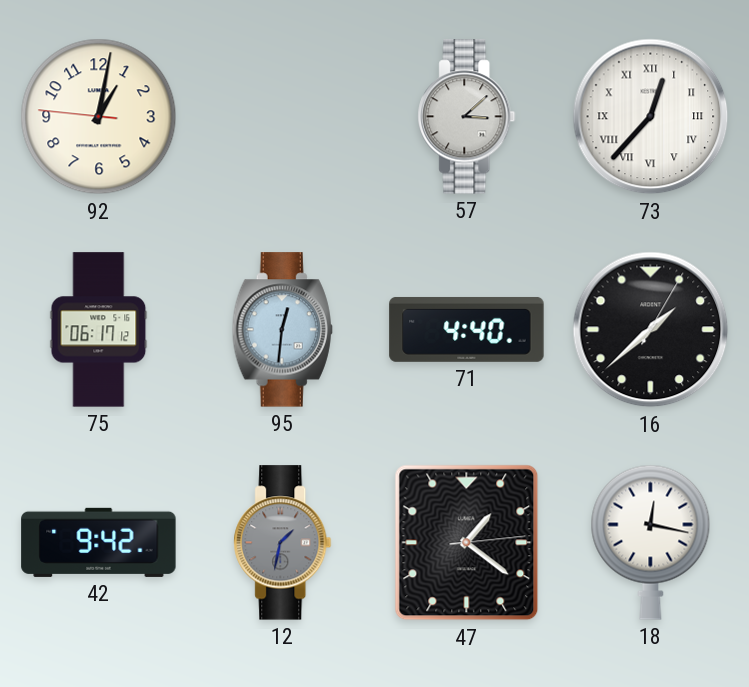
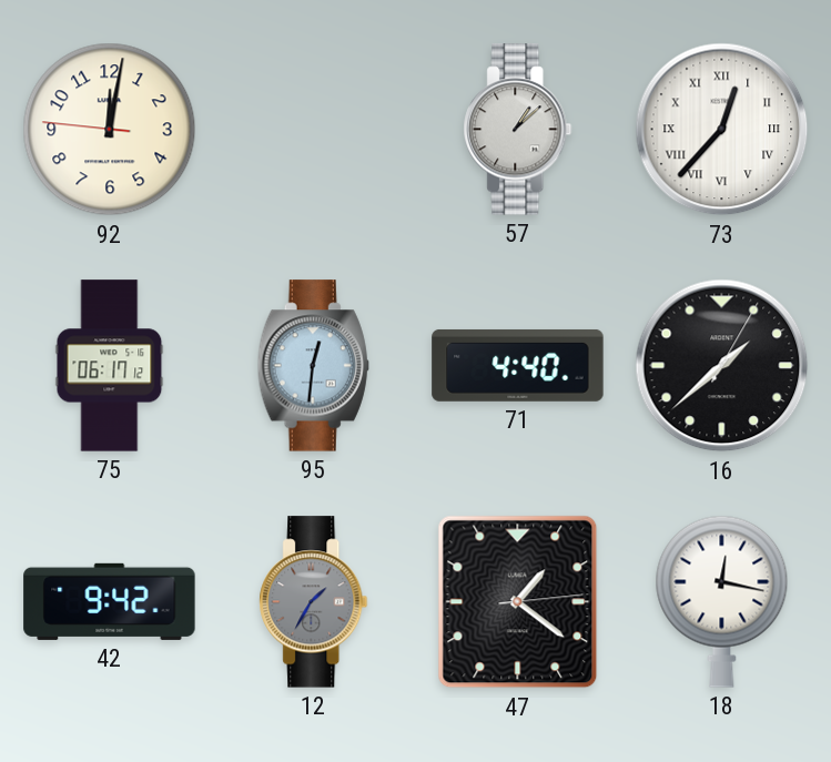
92: 1:01 -> 12:01
57: 3:08 -> 1:08
12: 1:32 -> 1:35
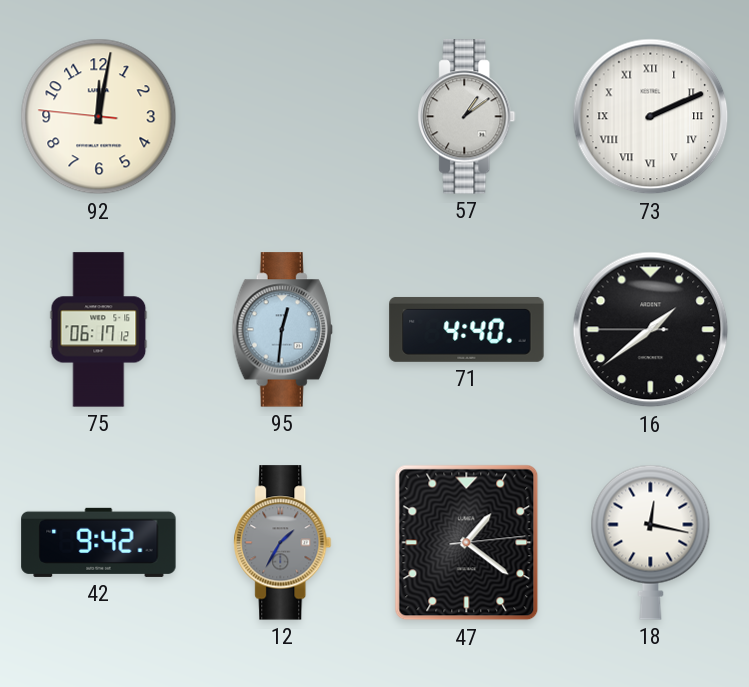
57: 1:08 -> 1:09
73: 12:37 -> 2:11
16: 1:38:05 -> 1:38:45
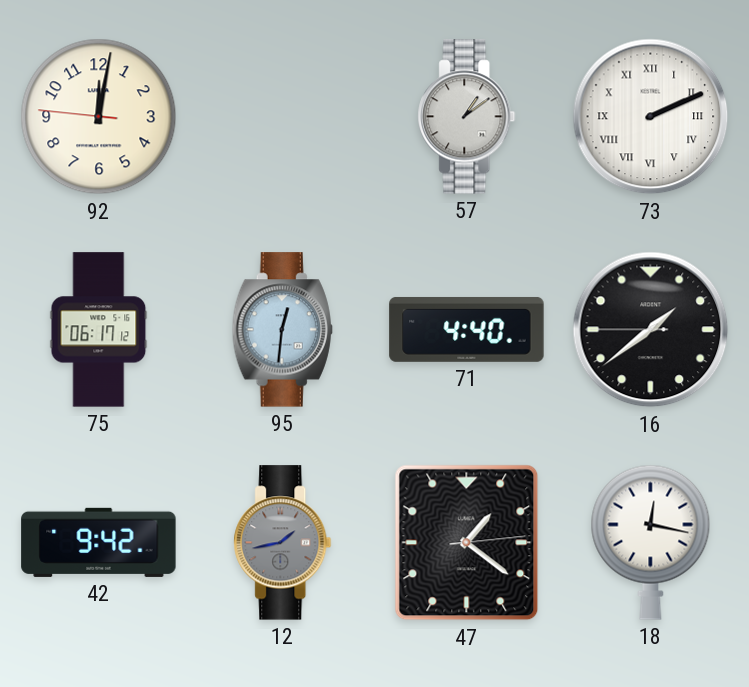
12: 1:35 -> 1:43
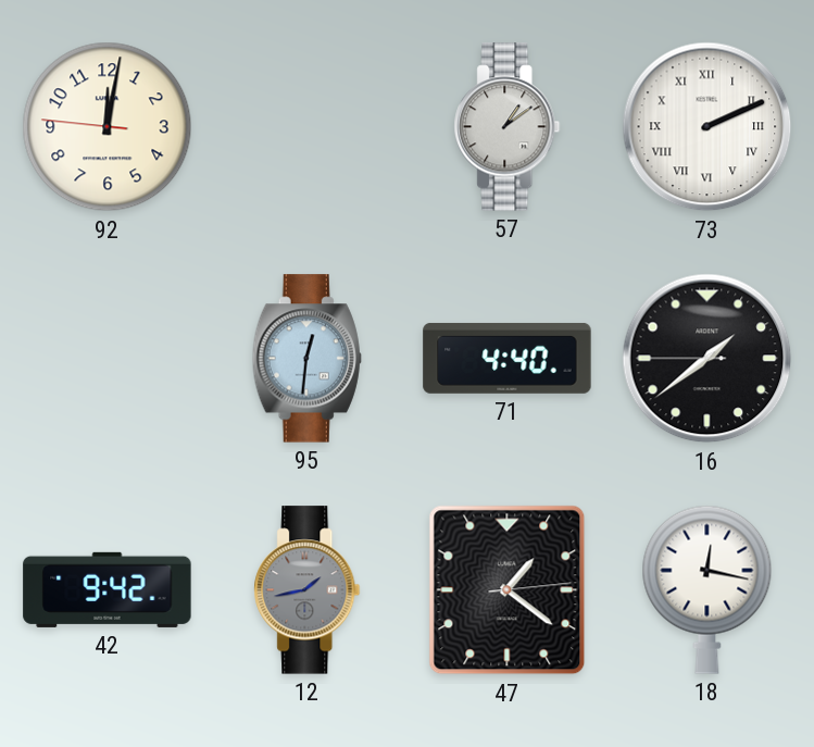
75: 06:17 -> none
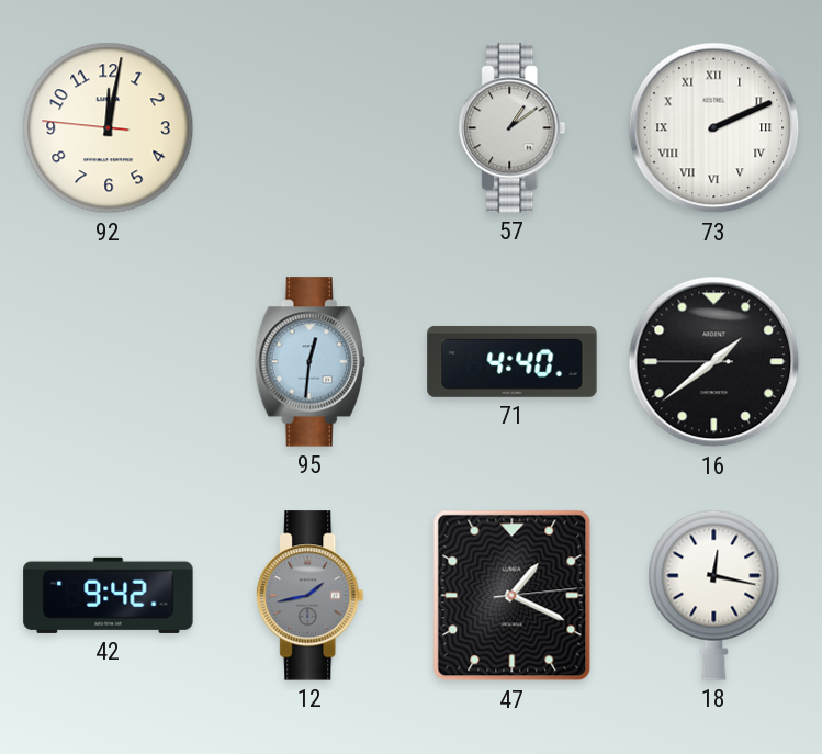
47: 1:21 -> 1:19
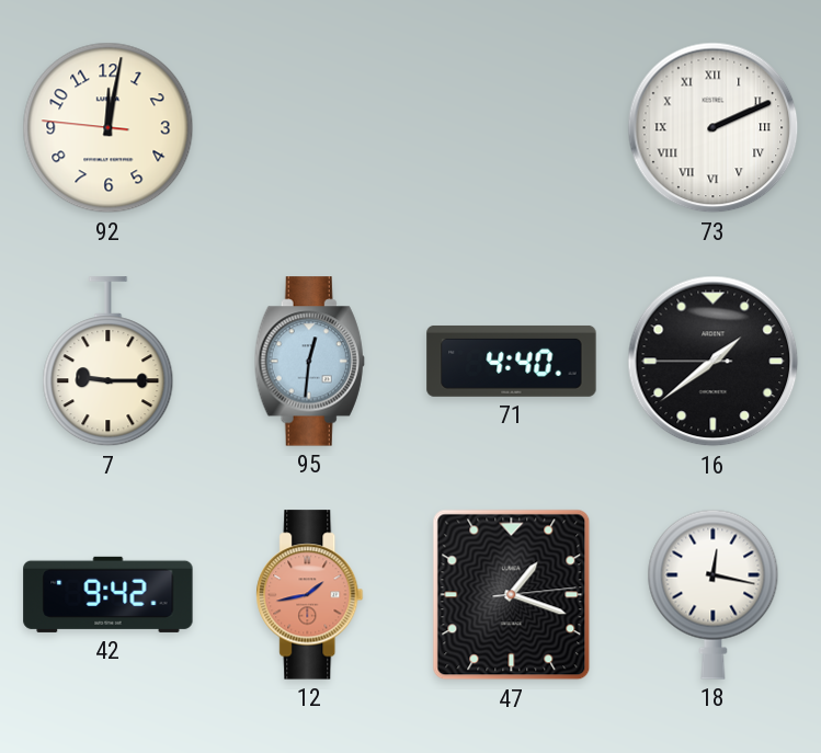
57: 1:09 -> none
7: none -> 9:15
12 dial: grey -> salmon
47: 1:19 -> 1:18
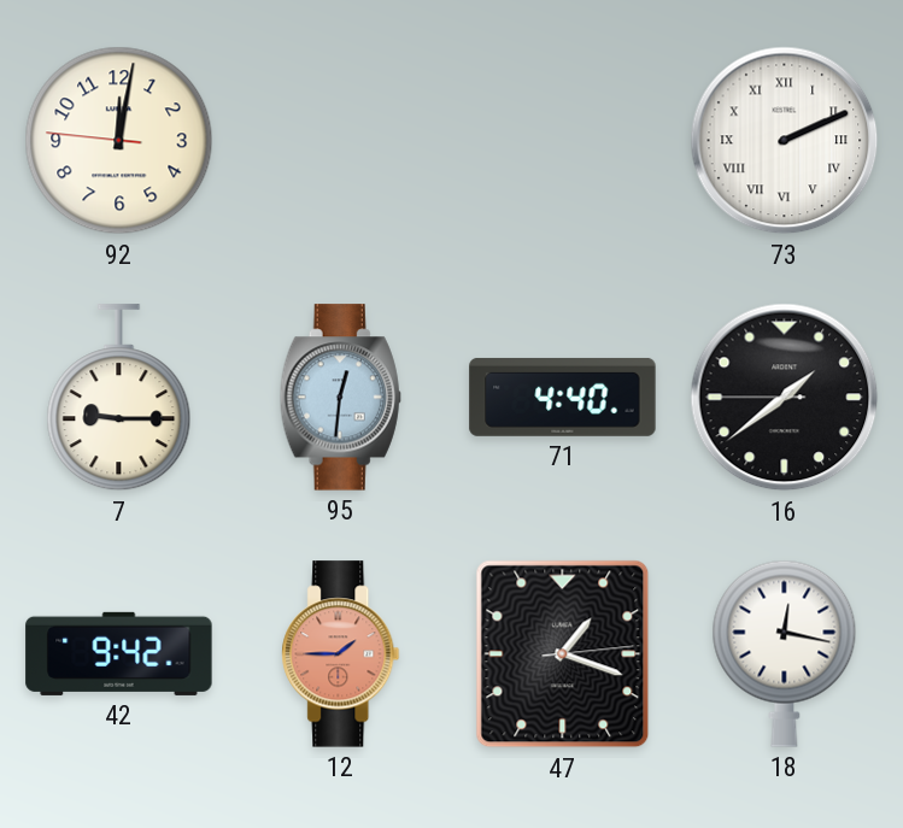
12: 1:43 -> 1:45
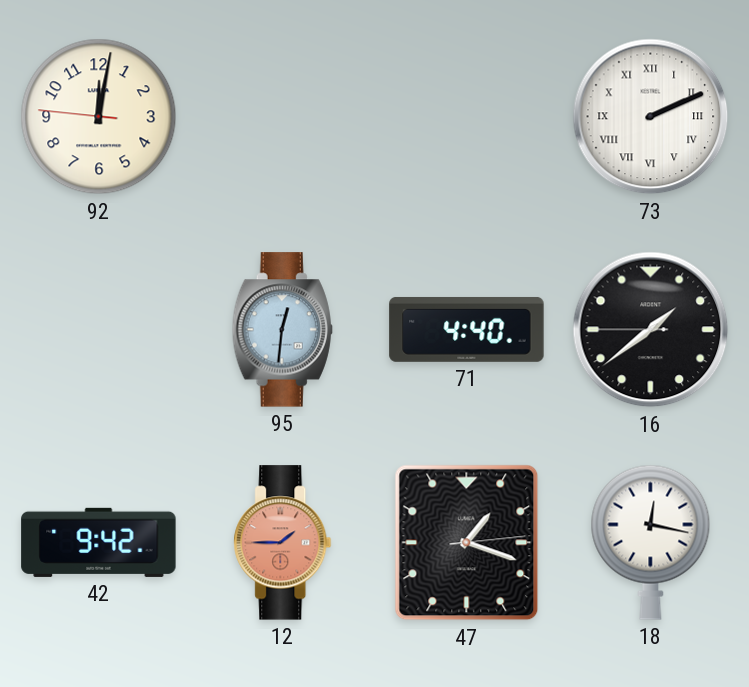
7: 9:15 -> none
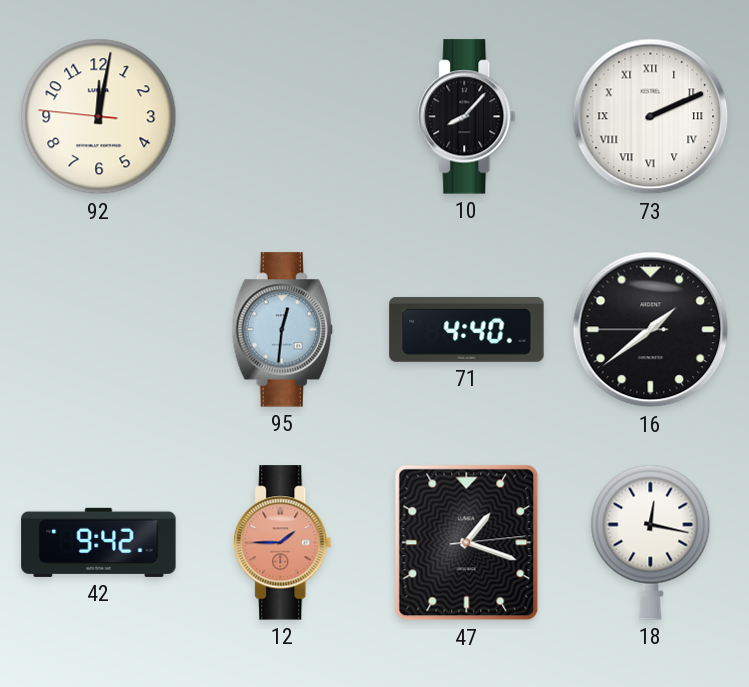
10: none -> 8:07
